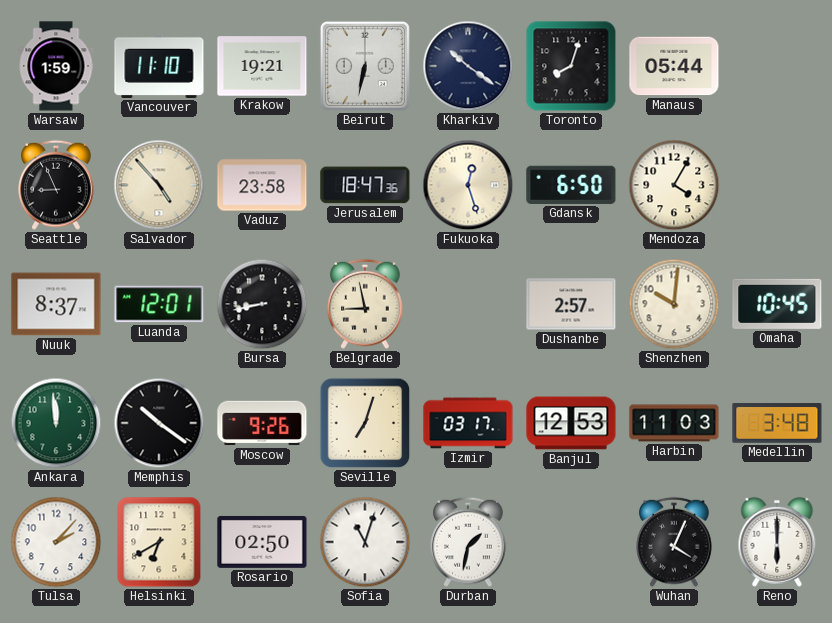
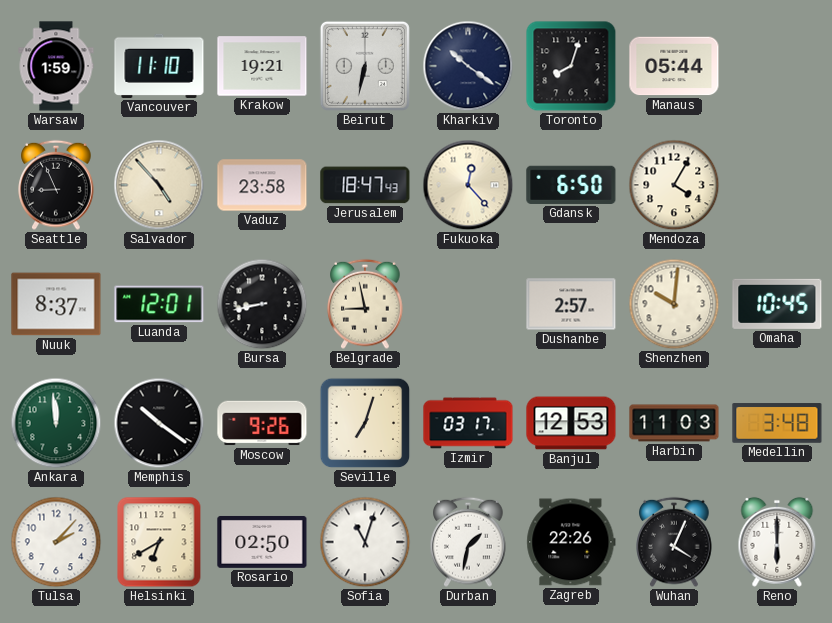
Jerusalem: 18:47:36 -> 18:47:43
Fukuoka: 12:27 -> 12:23
Zagreb: none -> 22:26
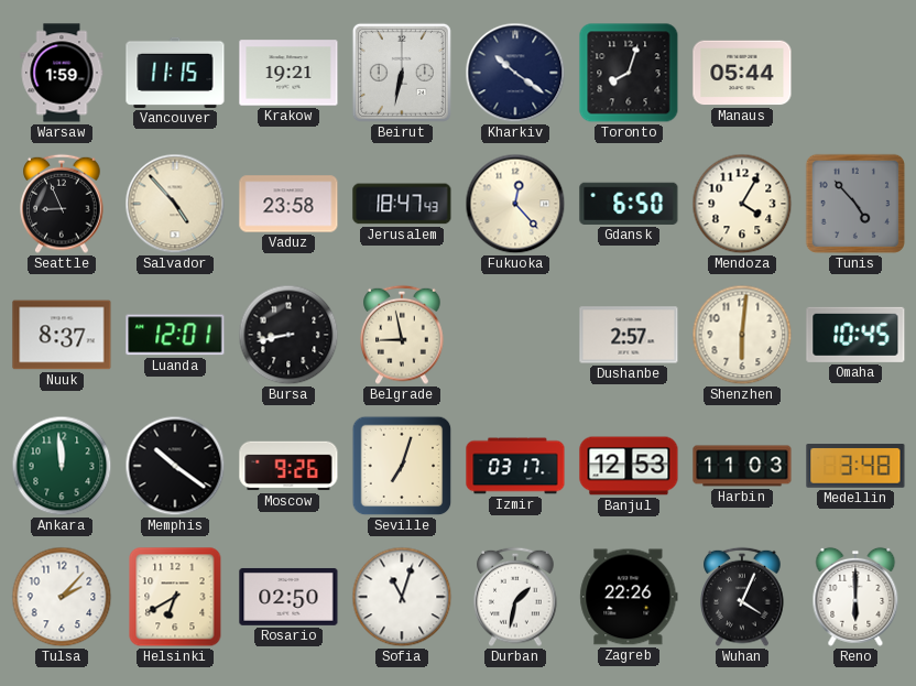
Vancouver: 11:10 -> 11:15
Tunis: none -> 4:53
Shenzhen: 10:01 -> 6:01
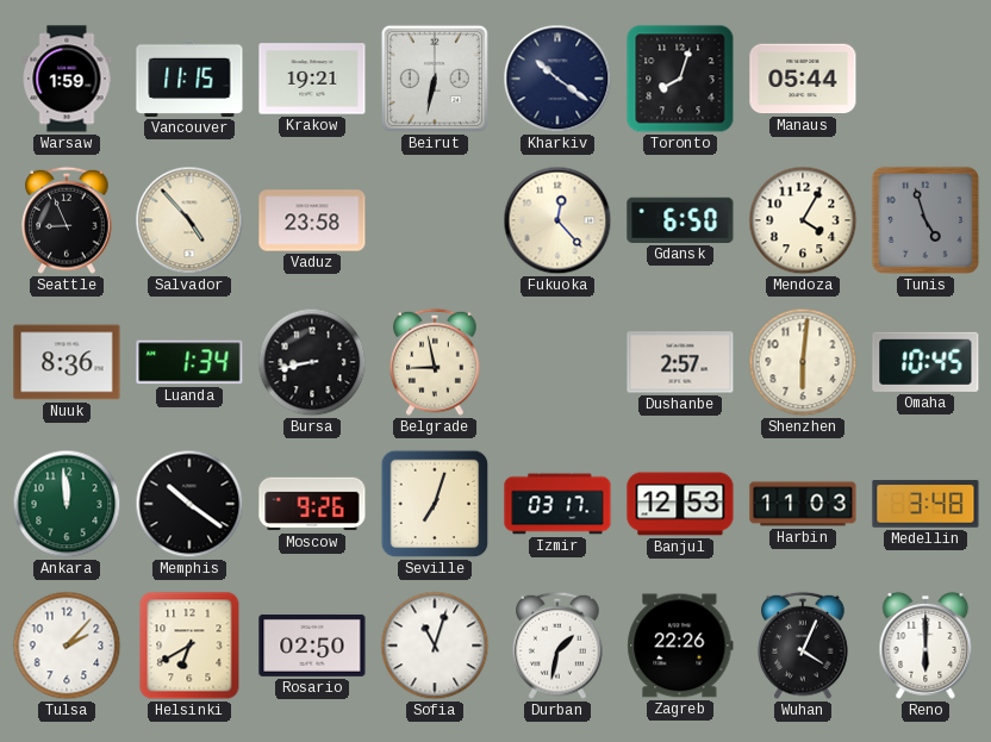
Jerusalem: 18:47 -> none
Tunis: 4:53 -> 4:57
Nuuk: 8:37 -> 8:36
Luanda: 12:01 -> 1:34
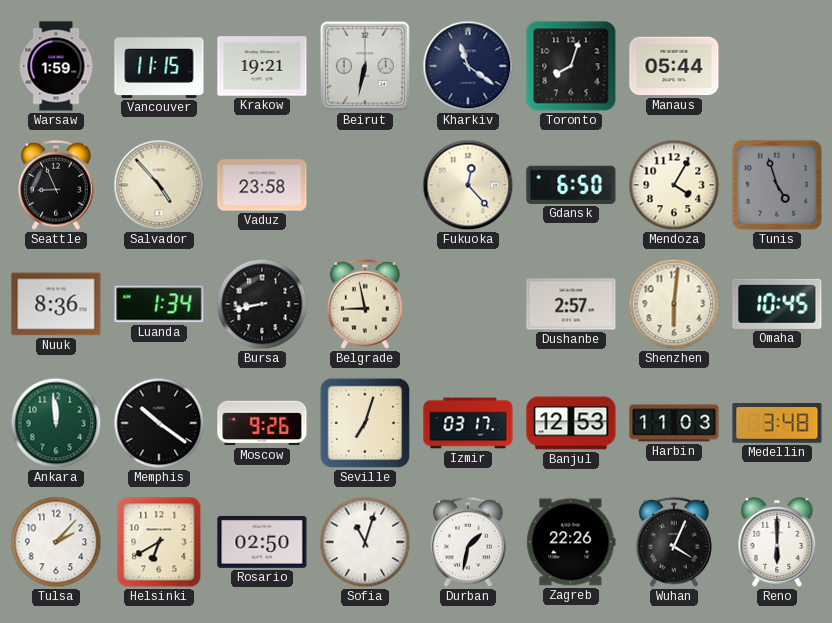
Kharkiv: 10:21 -> 11:21
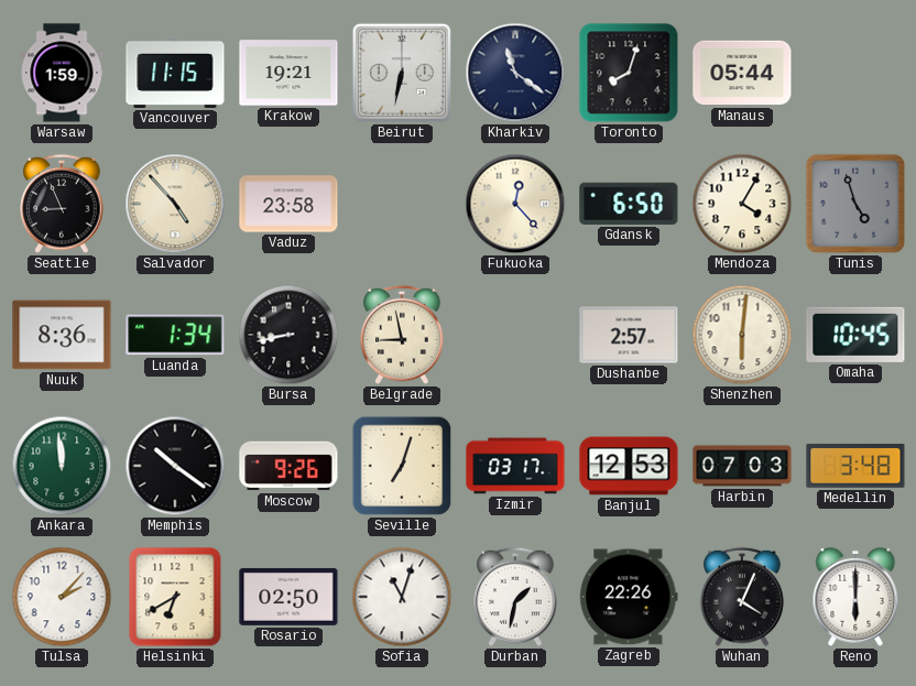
Harbin: 11:03 -> 07:03
